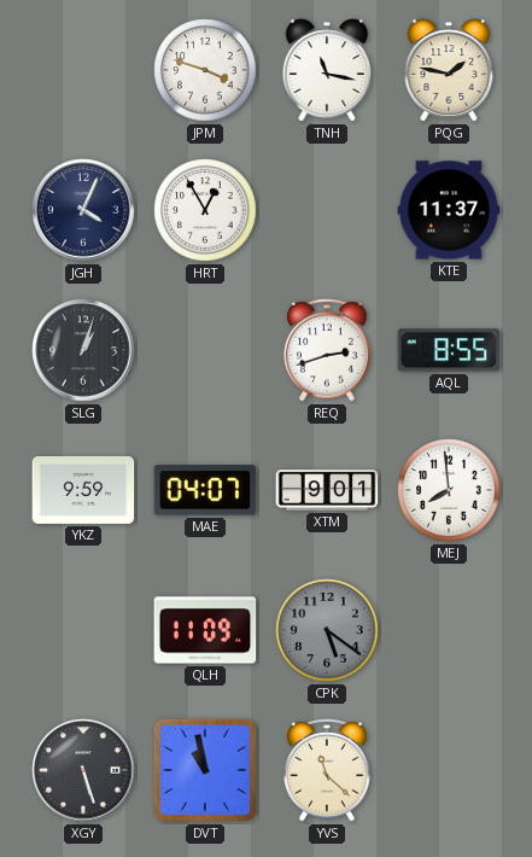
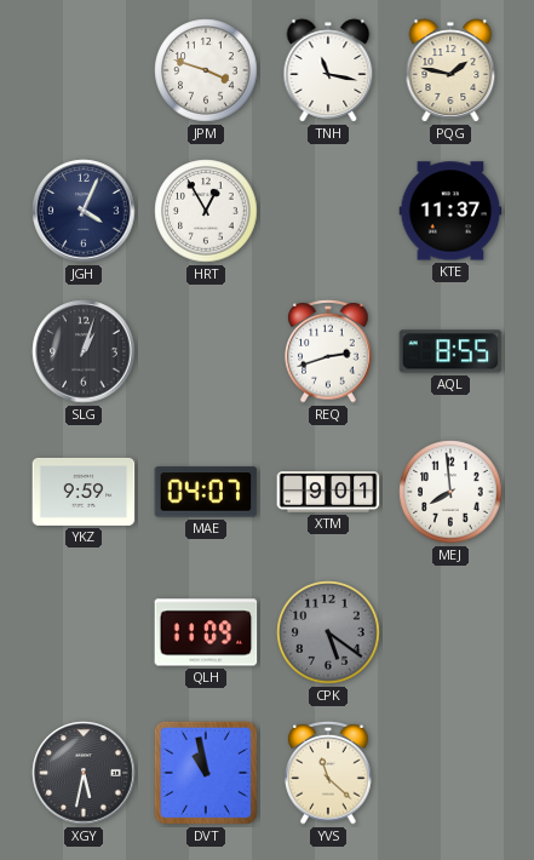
XGY: 5:27 -> 5:32
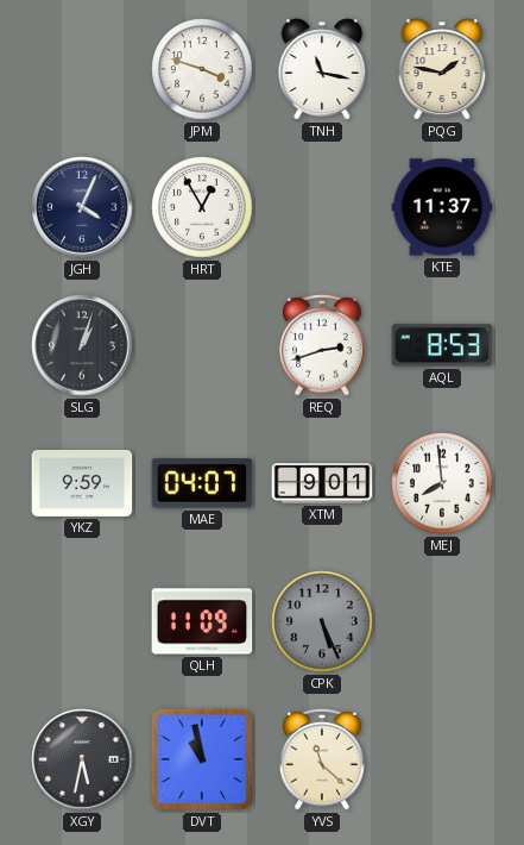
AQL: 8:55 -> 8:53
CPK: 5:21 -> 5:26
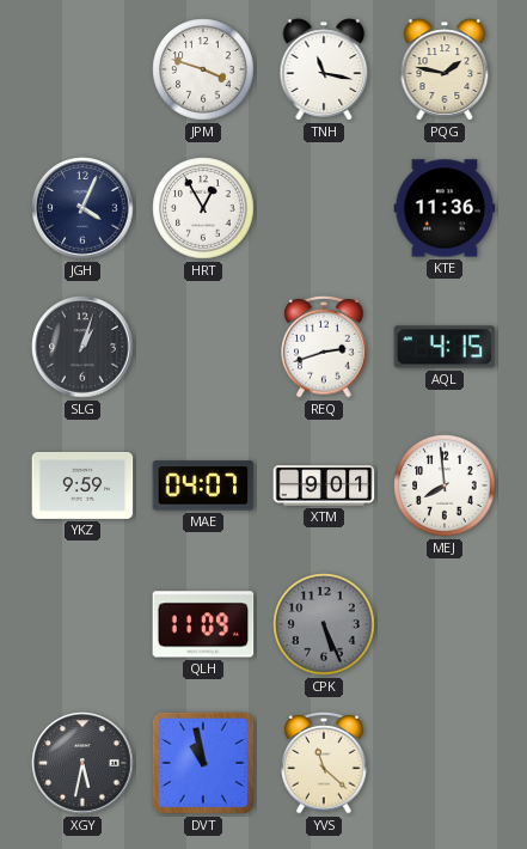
KTE: 11:37 -> 11:36
AQL: 8:53 -> 4:15
